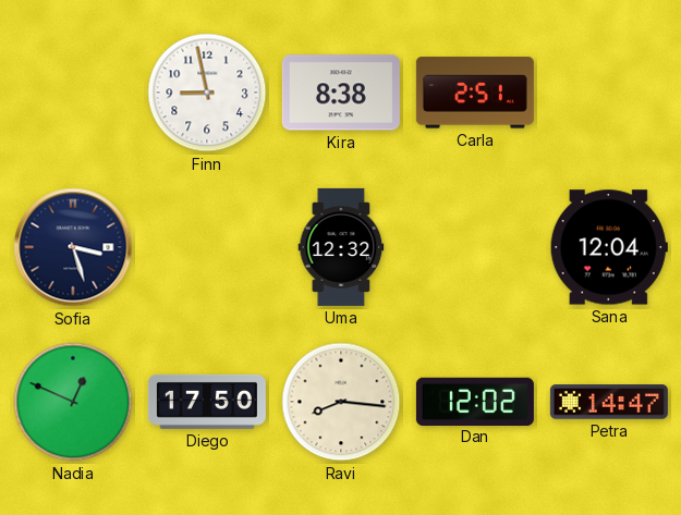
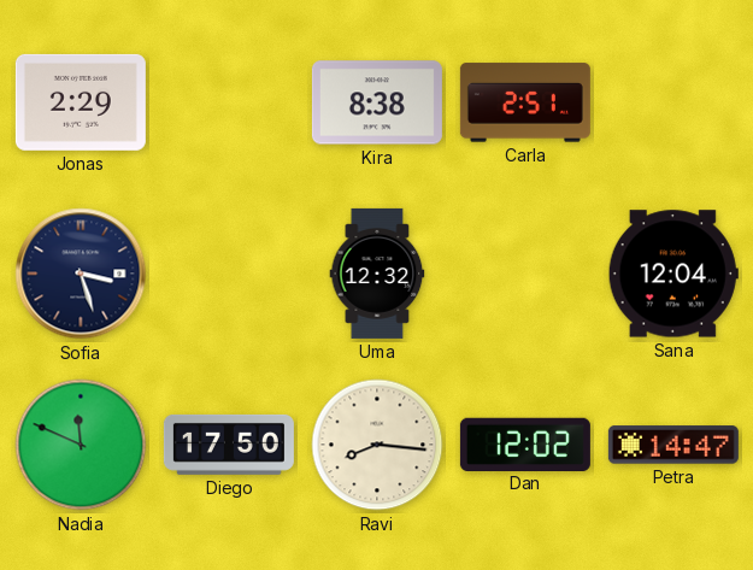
Jonas: none -> 2:29
Finn: 8:58 -> none
Nadia: 12:49 -> 11:49
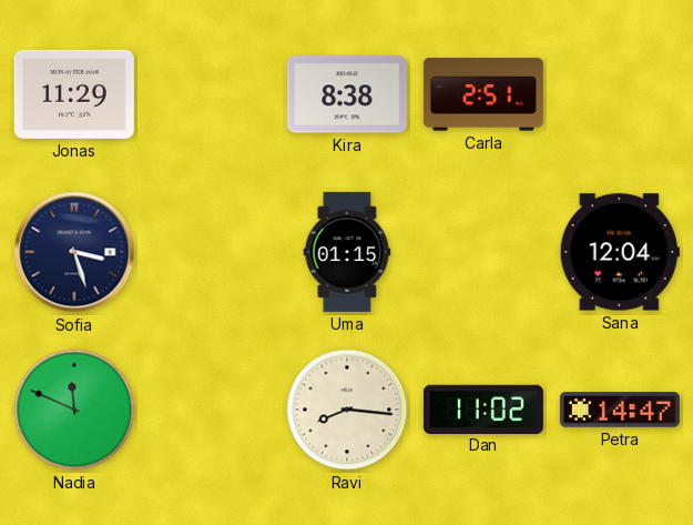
Jonas: 2:29 -> 11:29
Uma: 12:32 -> 01:15
Diego: 17:50 -> none
Dan: 12:02 -> 11:02
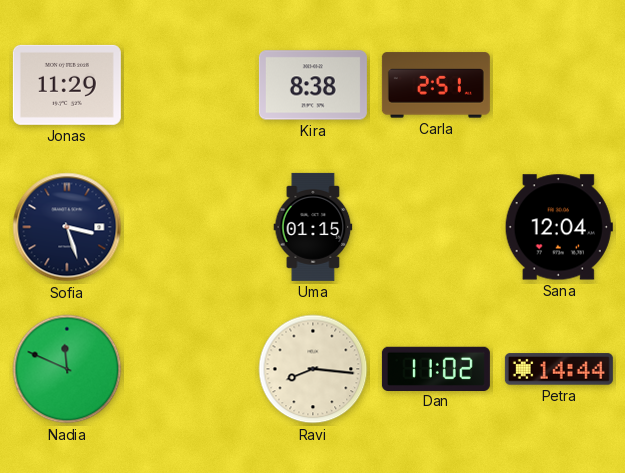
Petra: 14:47 -> 14:44
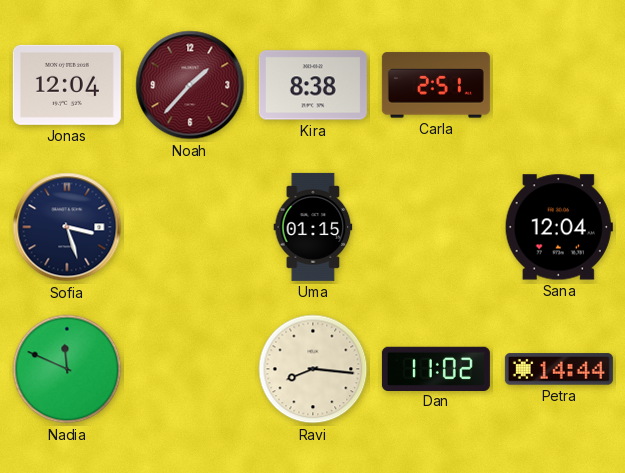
Jonas: 11:29 -> 12:04
Noah: none -> 1:37
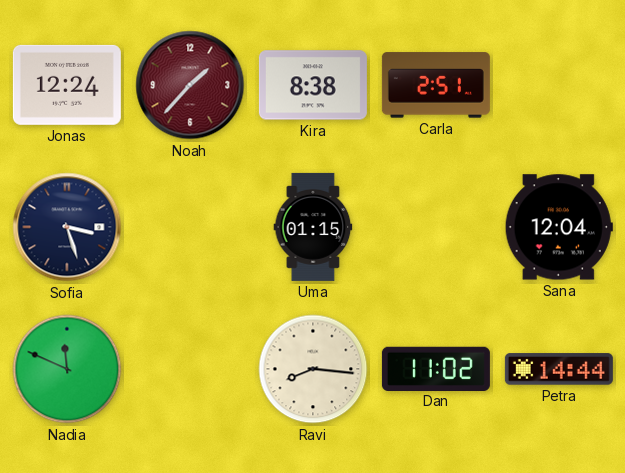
Jonas: 12:04 -> 12:24
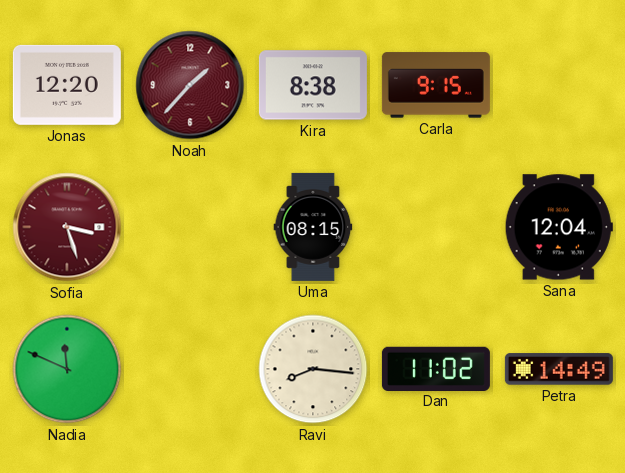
Jonas: 12:24 -> 12:20
Carla: 2:51 -> 9:15
Sofia dial: navy -> burgundy
Uma: 01:15 -> 08:15
Petra: 14:44 -> 14:49
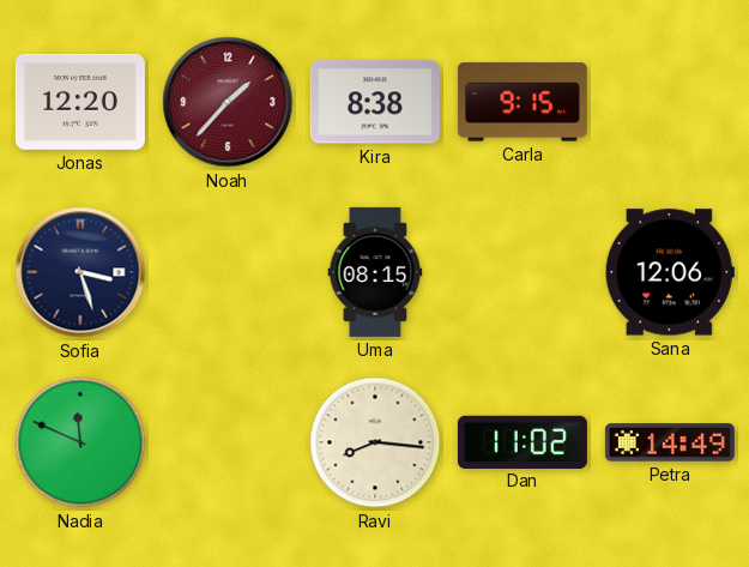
Sofia dial: burgundy -> navy
Sana: 12:04 -> 12:06
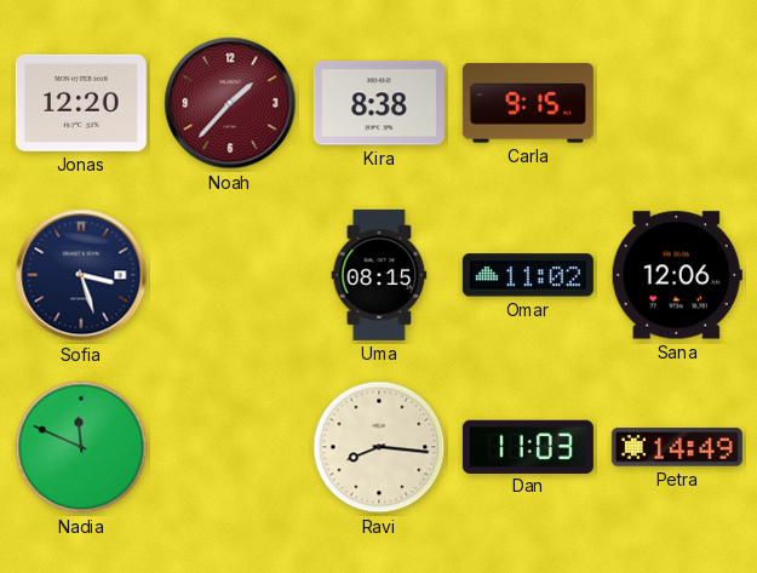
Omar: none -> 11:02
Dan: 11:02 -> 11:03
